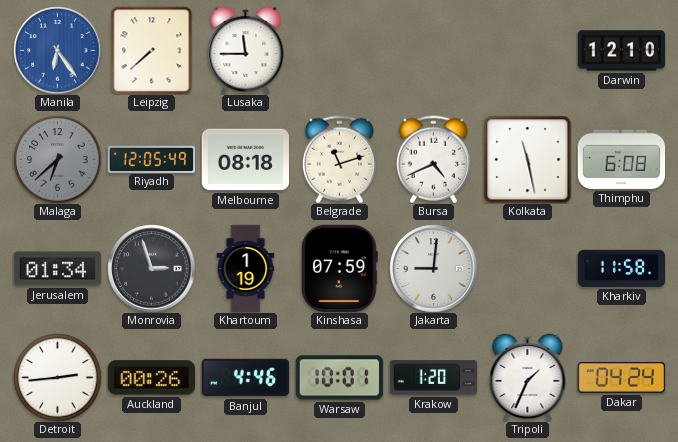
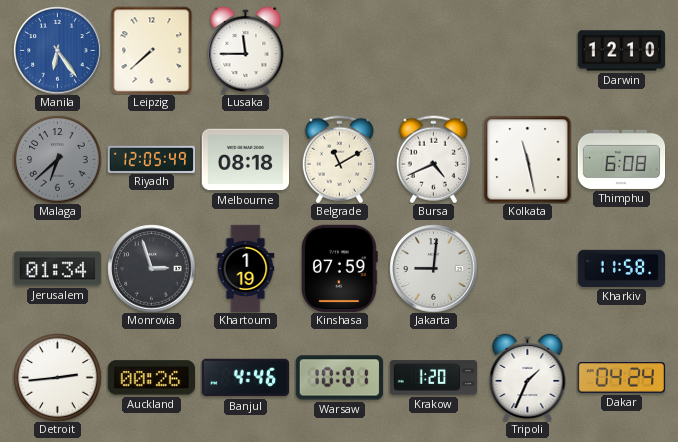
Belgrade: 11:12 -> 11:10
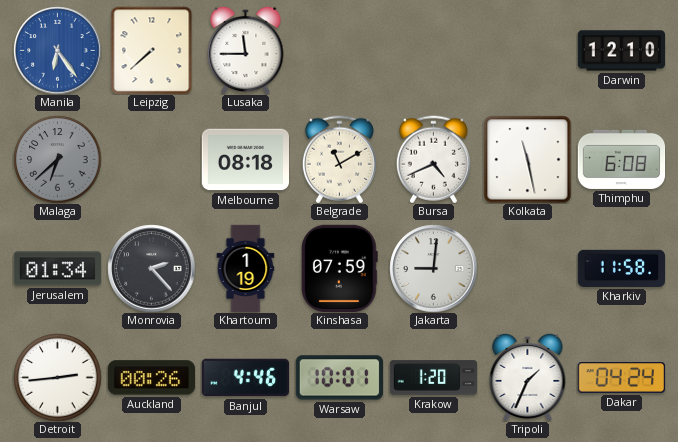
Riyadh: 12:05 -> none
Monrovia: 2:57 -> 2:23
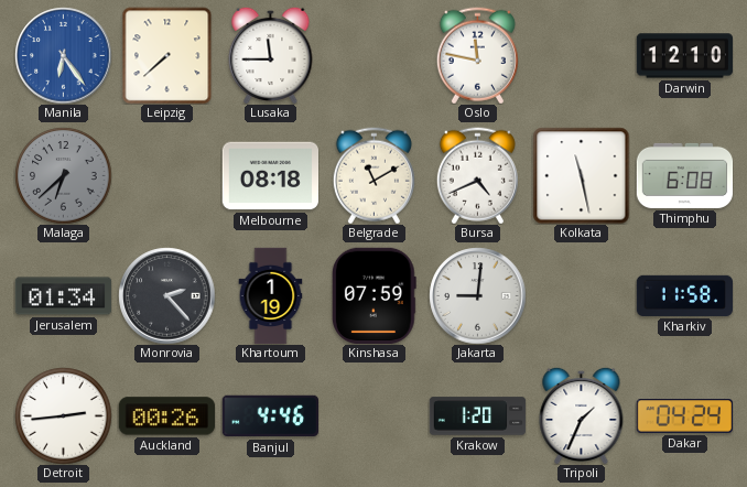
Oslo: none -> 11:47
Warsaw: 10:01 -> none
